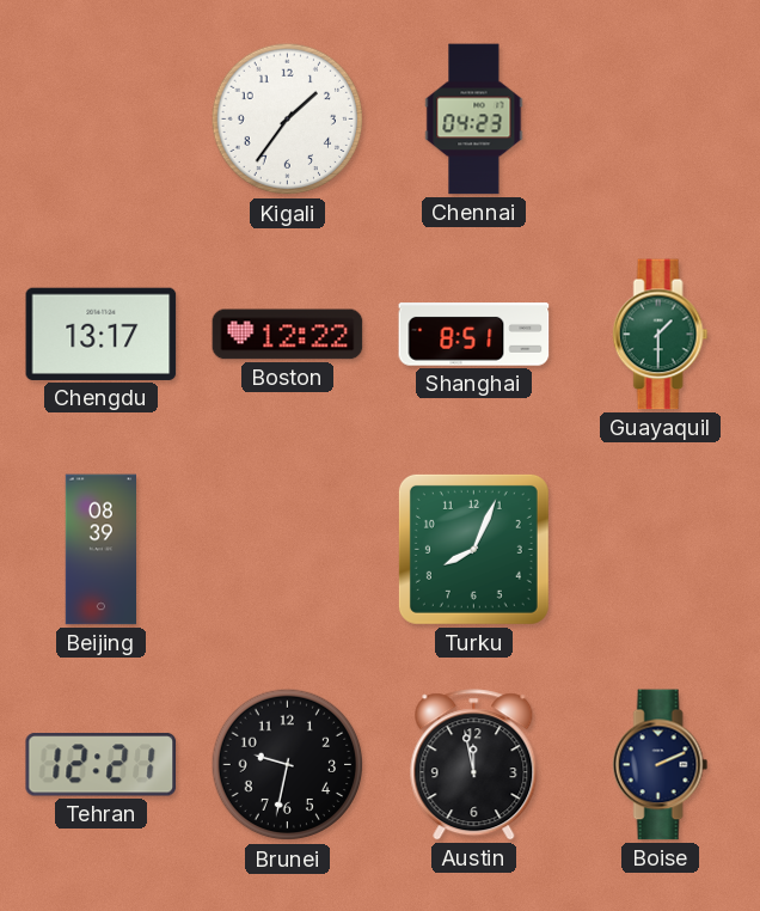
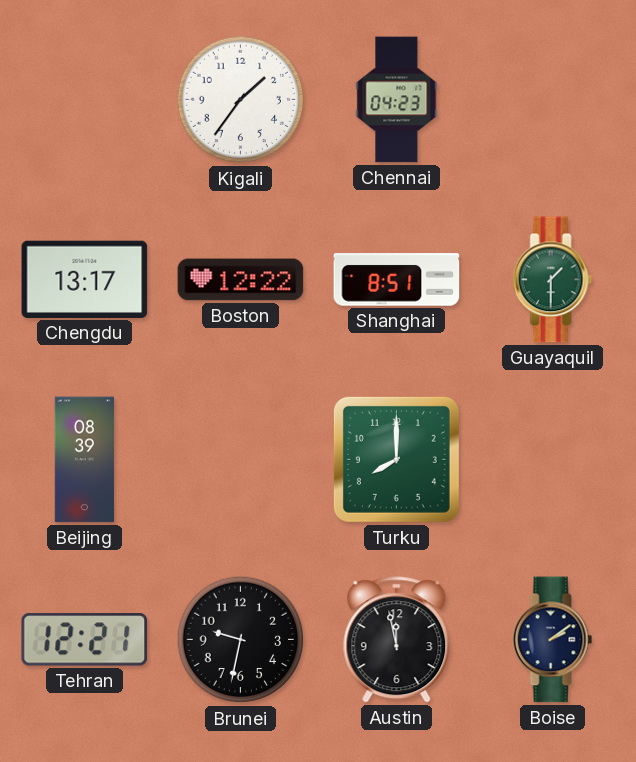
Turku: 8:04 -> 8:00
Boise: 2:11 -> 2:09
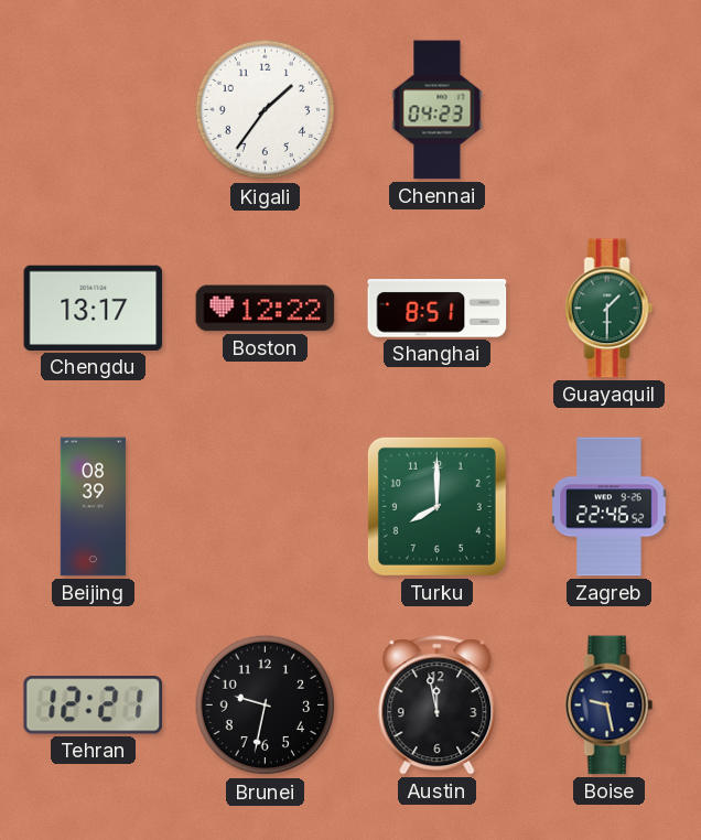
Zagreb: none -> 22:46
Boise: 2:09 -> 9:28
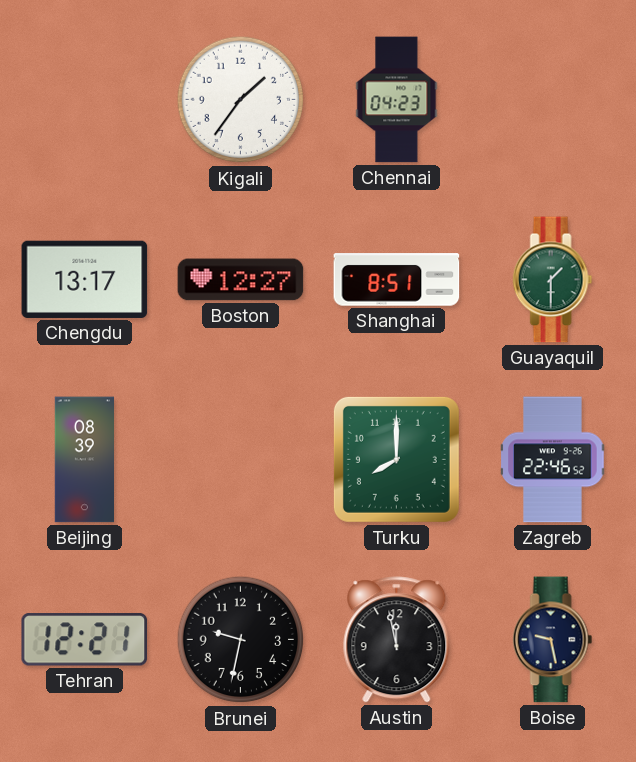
Boston: 12:22 -> 12:27
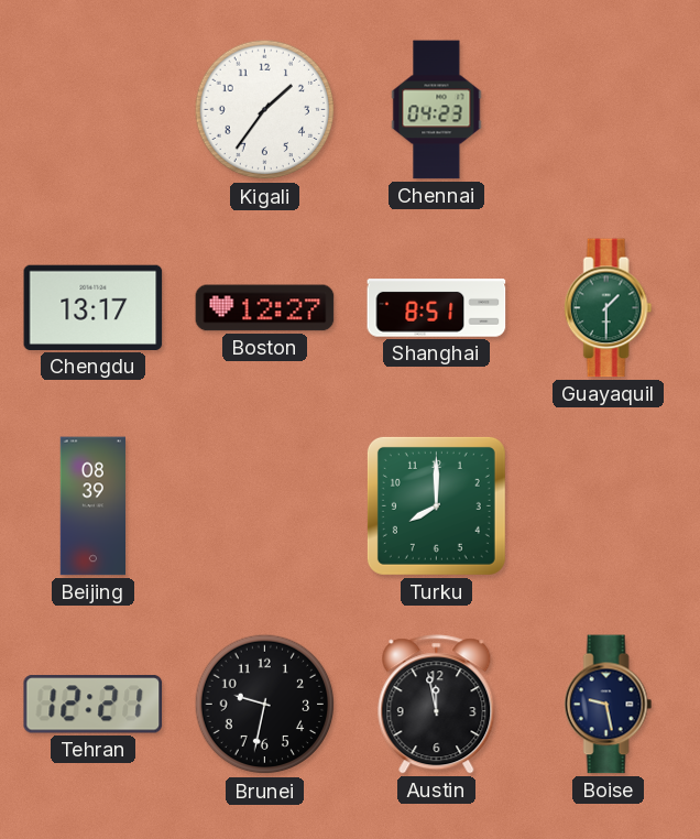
Zagreb: 22:46 -> none
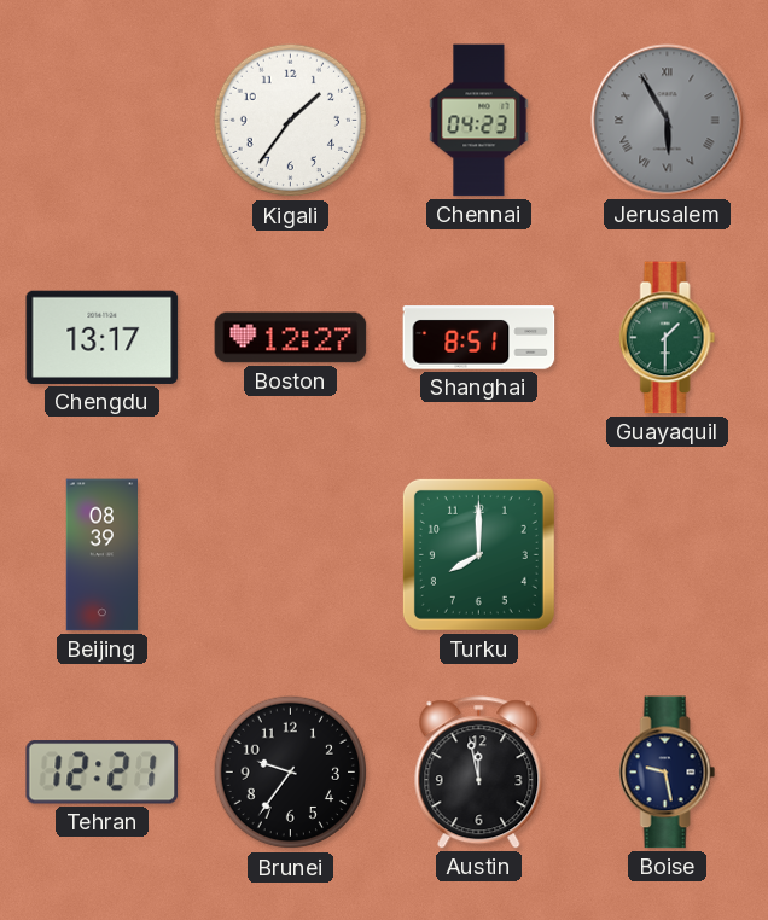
Jerusalem: none -> 5:55
Brunei: 9:32 -> 9:36
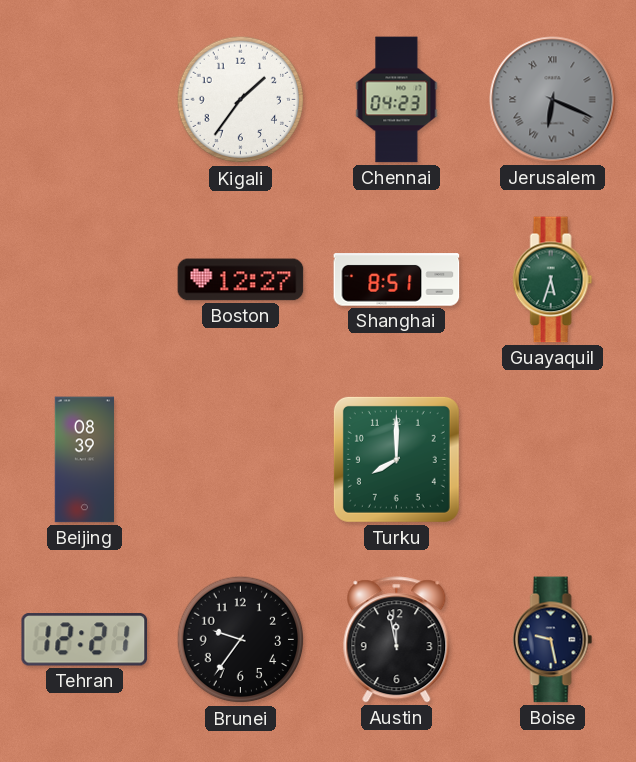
Jerusalem: 5:55 -> 6:19
Chengdu: 13:17 -> none
Guayaquil: 1:30 -> 5:33
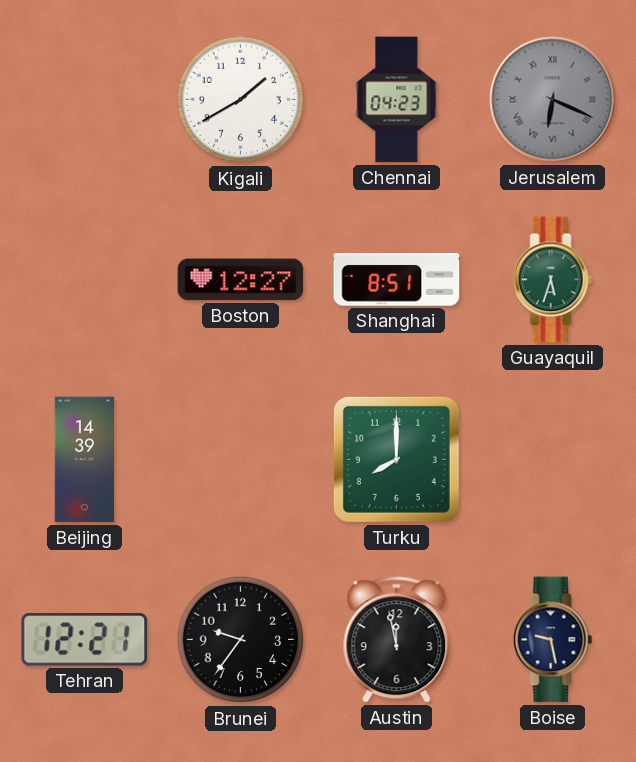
Kigali: 1:36 -> 1:40
Beijing: 08:39 -> 14:39
